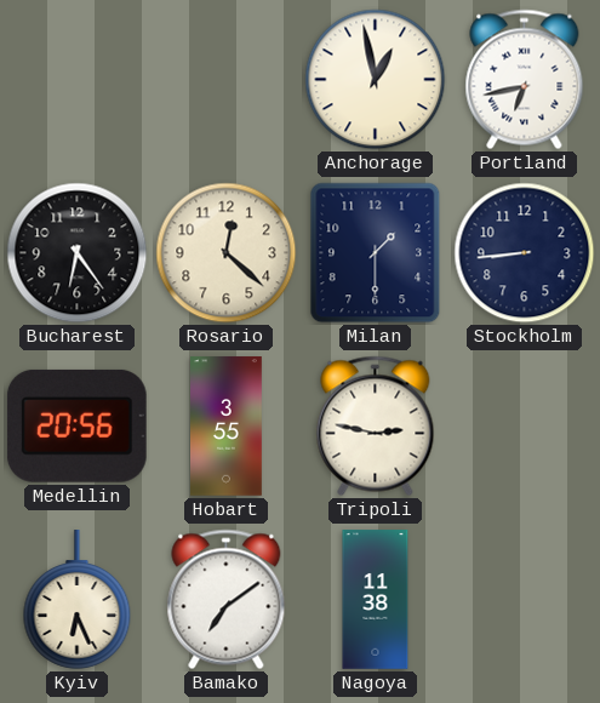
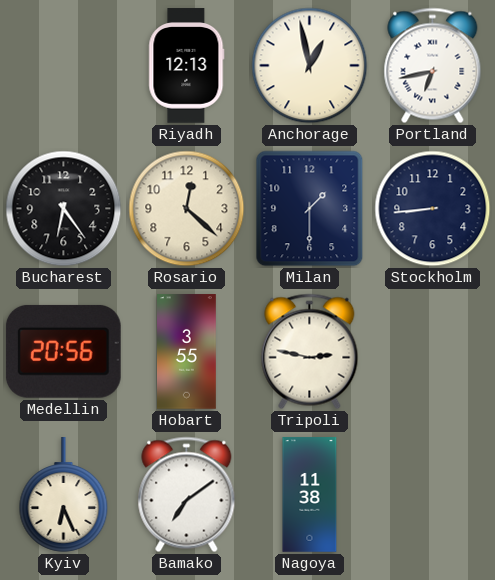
Riyadh: none -> 12:13
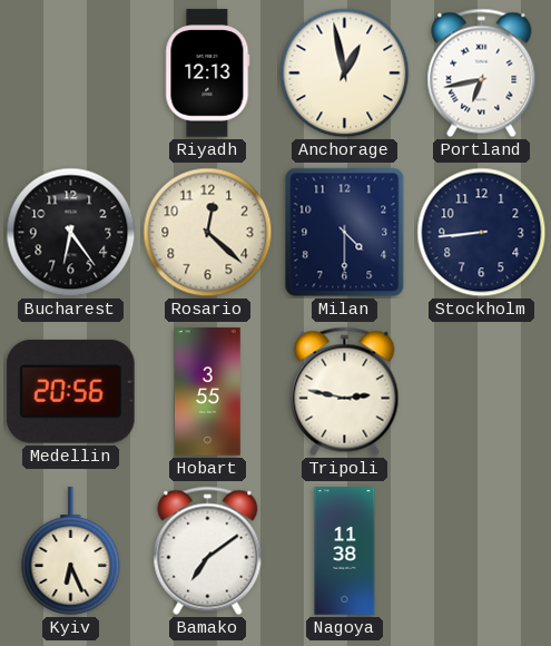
Milan: 1:30 -> 4:30
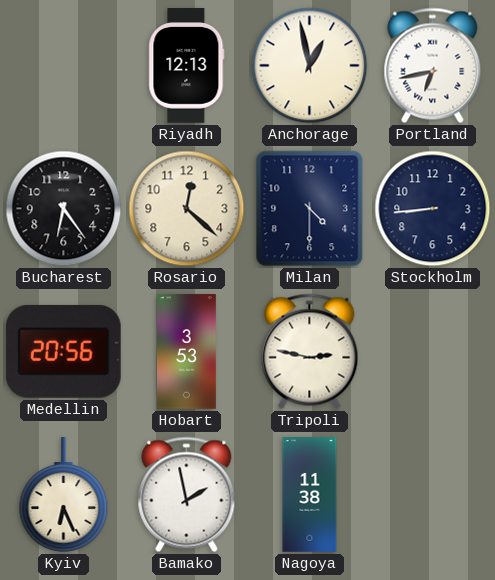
Hobart: 3:55 -> 3:53
Bamako: 7:09 -> 1:58
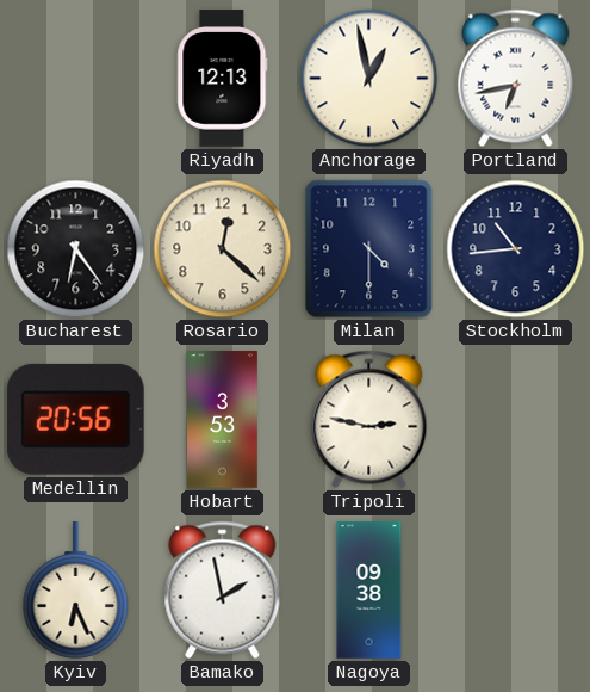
Stockholm: 8:44 -> 10:44
Nagoya: 11:38 -> 09:38
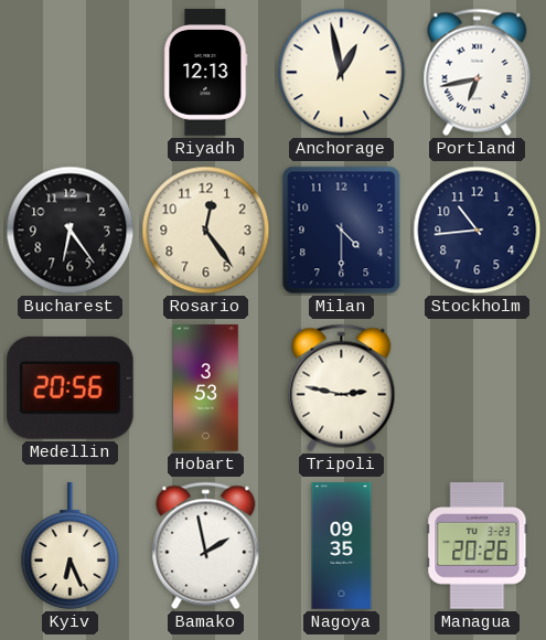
Rosario: 12:22 -> 12:24
Nagoya: 09:38 -> 09:35
Managua: none -> 20:26
